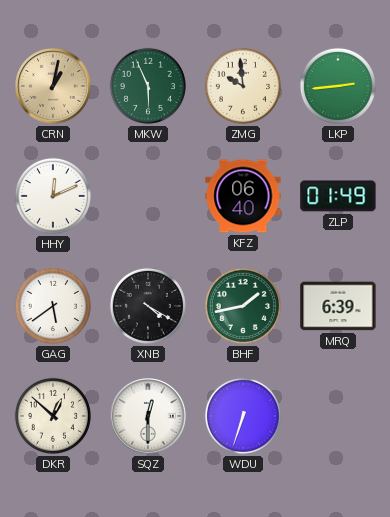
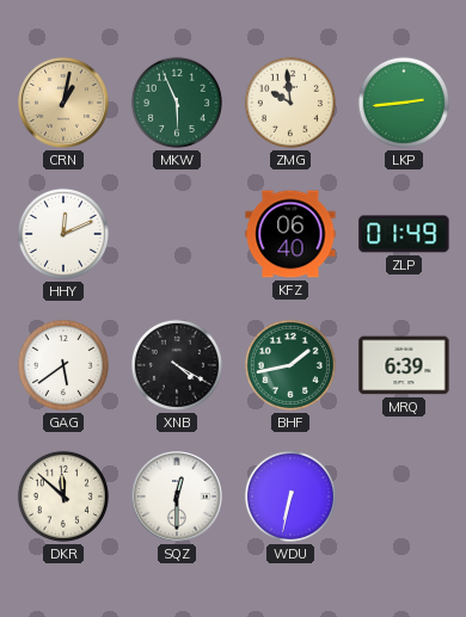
DKR: 12:52 -> 11:52
WDU: 6:33 -> 6:32
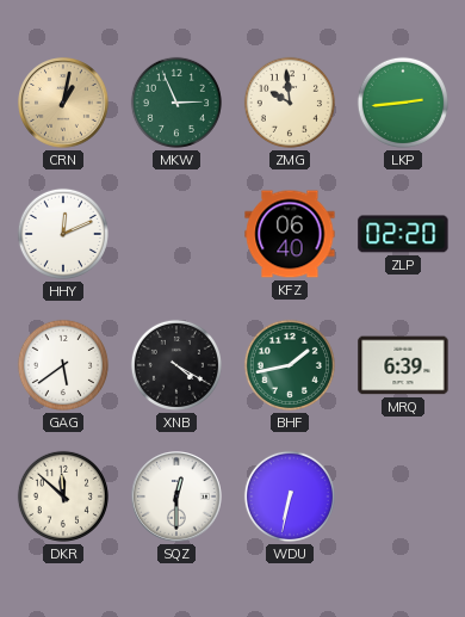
MKW: 5:56 -> 2:56
ZLP: 01:49 -> 02:20
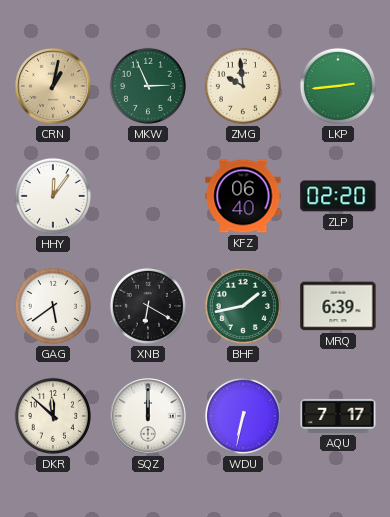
HHY: 12:11 -> 12:06
XNB: 4:20 -> 6:20
SQZ: 12:30 -> 12:00
AQU: none -> 7:17
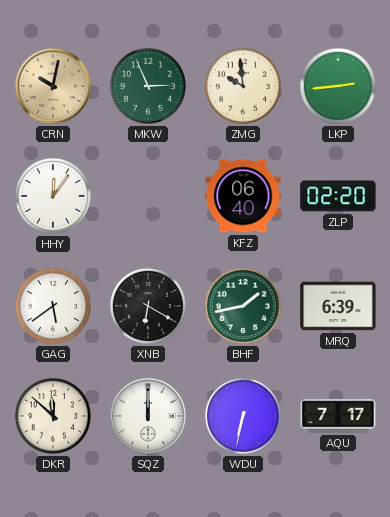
CRN: 1:02 -> 10:02
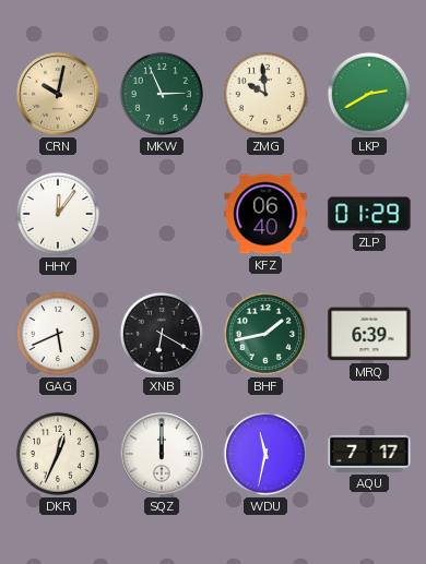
LKP: 2:44 -> 2:40
ZLP: 02:20 -> 01:29
GAG: 5:39 -> 5:41
DKR: 11:52 -> 12:34
WDU: 6:32 -> 11:32
